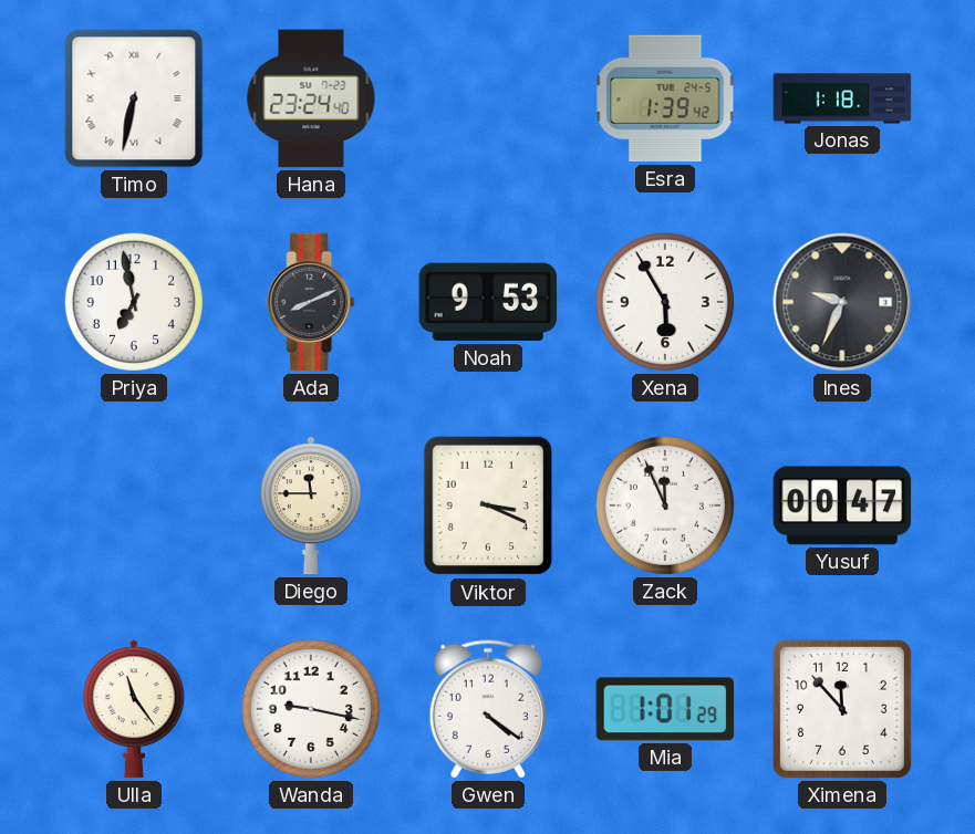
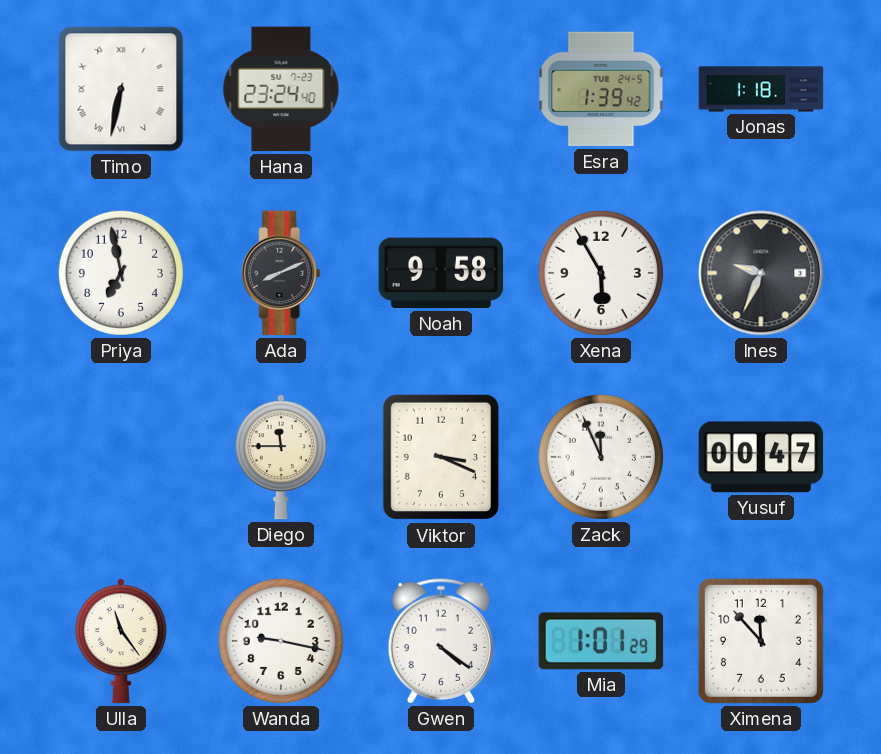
Noah: 9:53 -> 9:58
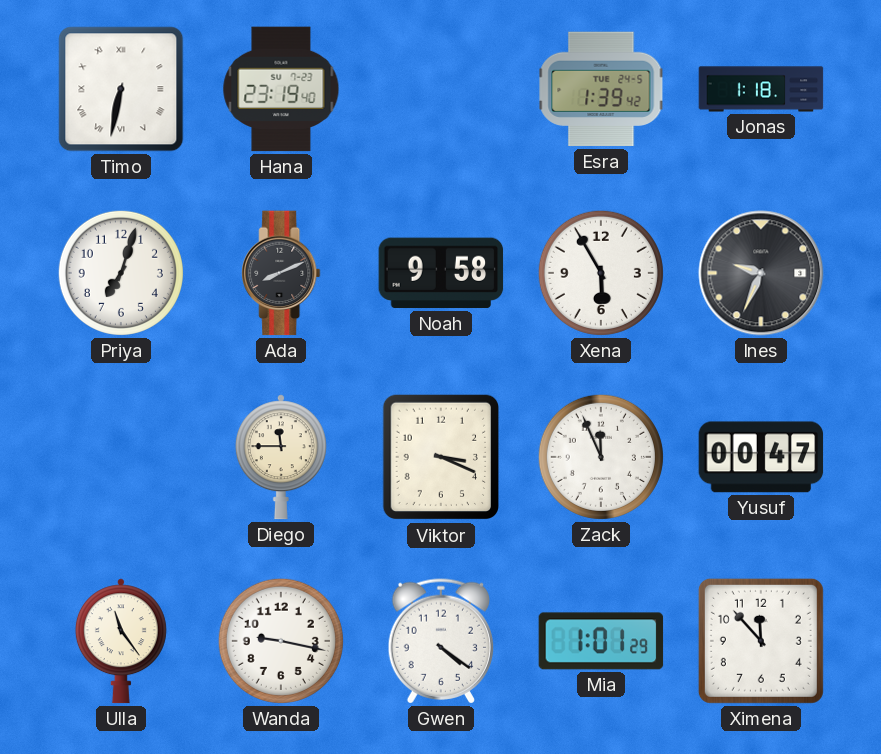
Hana: 23:24 -> 23:19
Priya: 6:58 -> 7:03
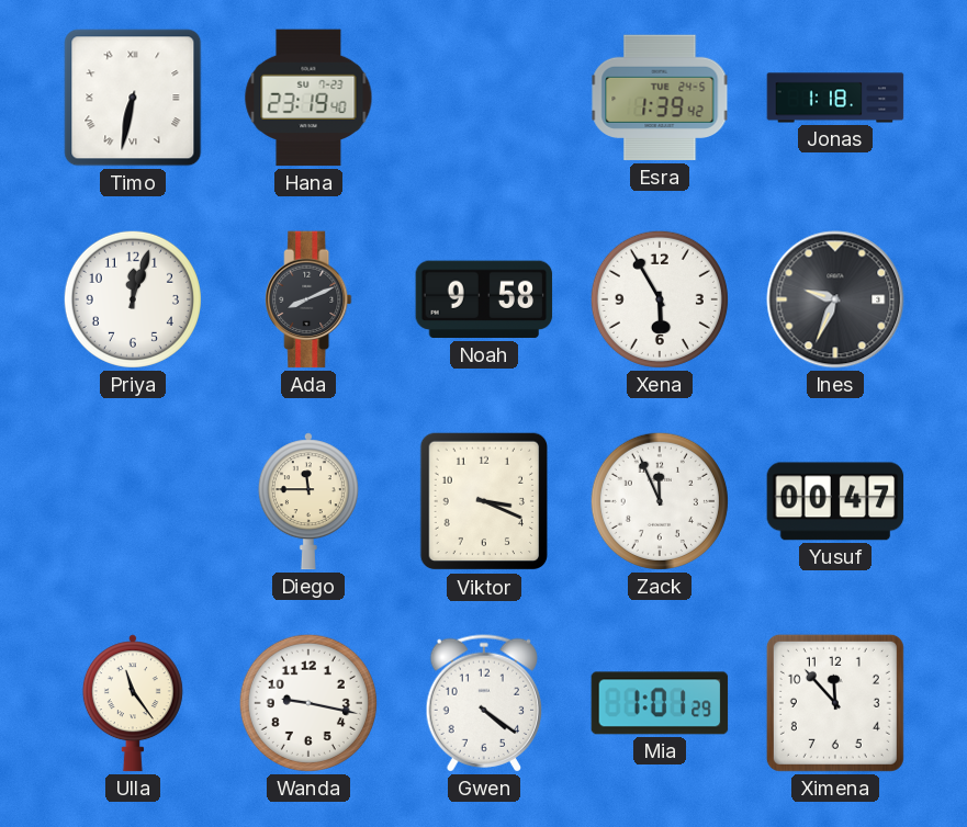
Priya: 7:03 -> 12:03
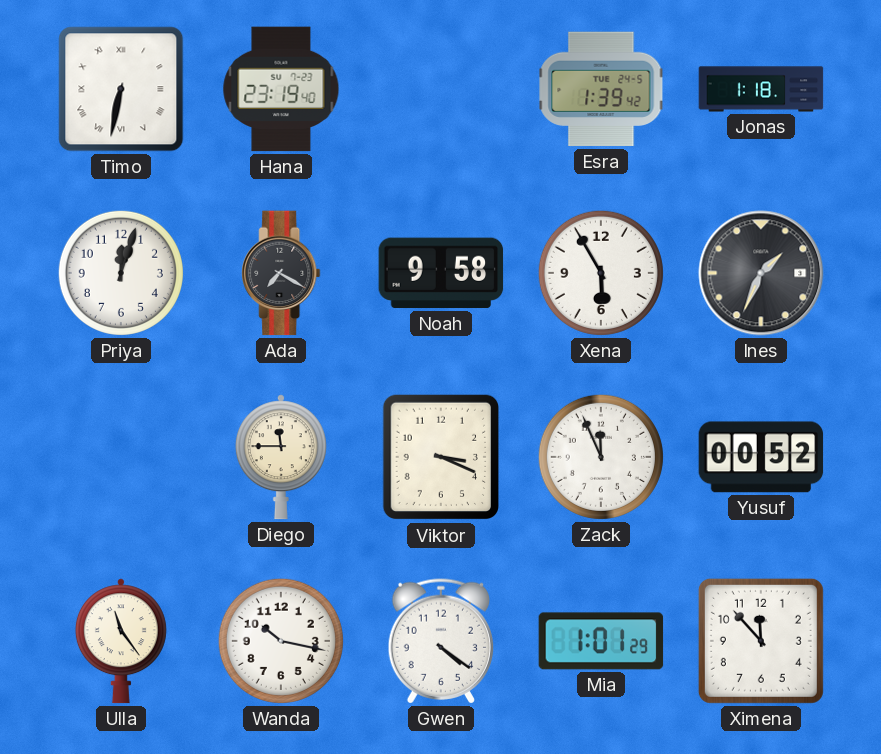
Ada: 8:11 -> 7:20
Ines: 9:34 -> 1:34
Yusuf: 00:47 -> 00:52
Wanda: 9:17 -> 10:17
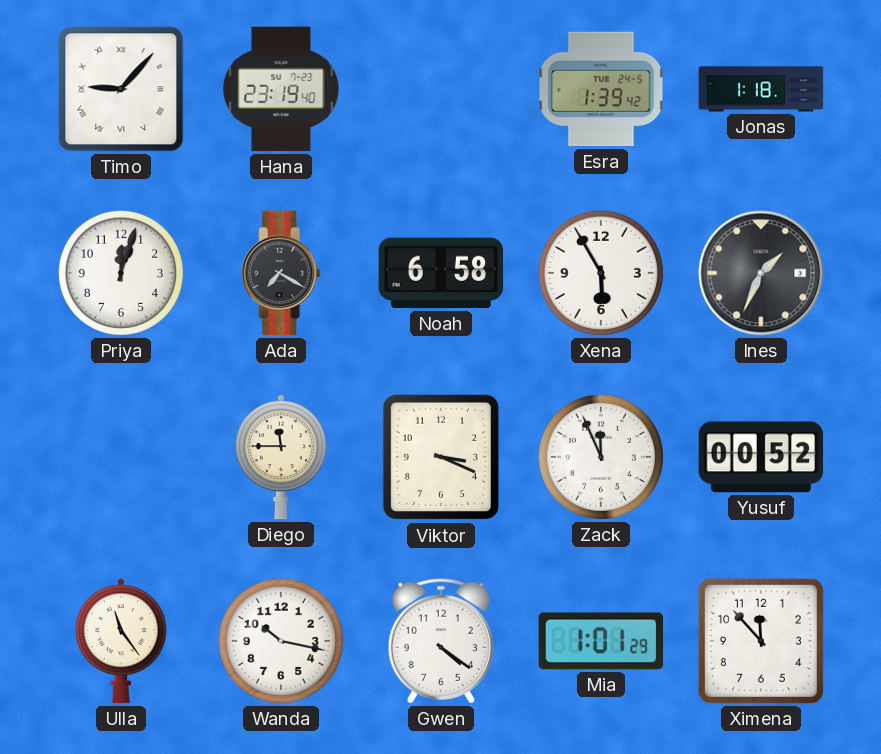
Timo: 6:32 -> 9:07
Noah: 9:58 -> 6:58
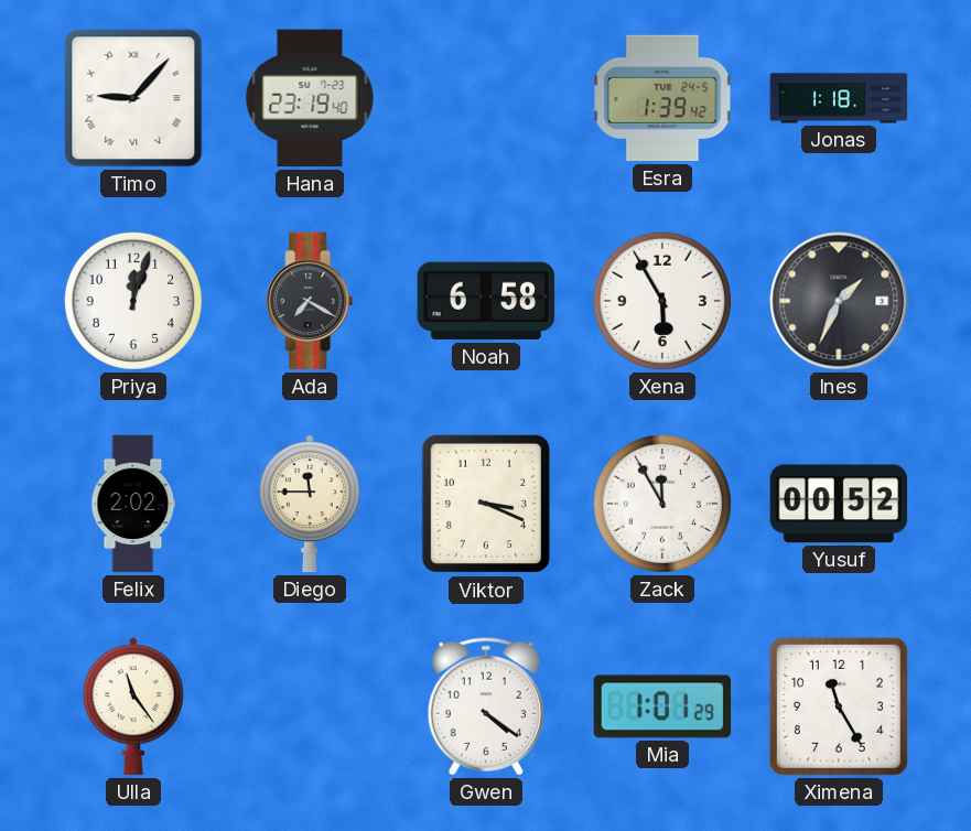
Felix: none -> 2:02
Zack: 11:56 -> 11:55
Wanda: 10:17 -> none
Ximena: 11:53 -> 11:25
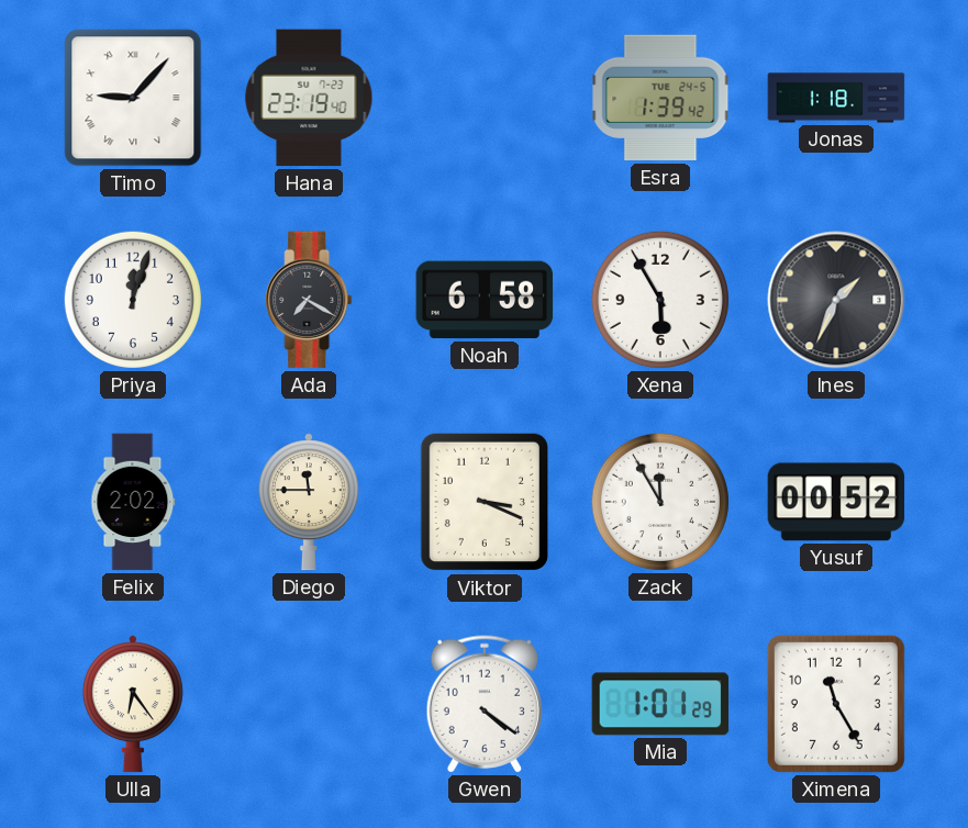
Ulla: 11:24 -> 6:24
